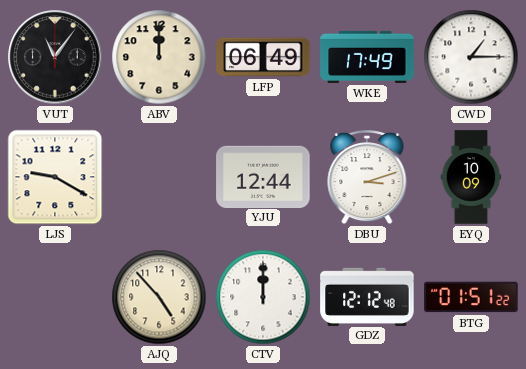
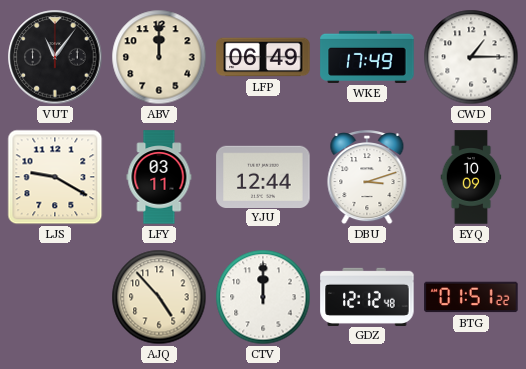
LFY: none -> 03:11
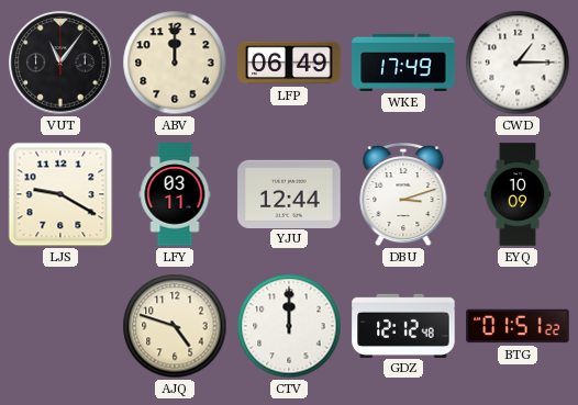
AJQ: 4:53 -> 4:48
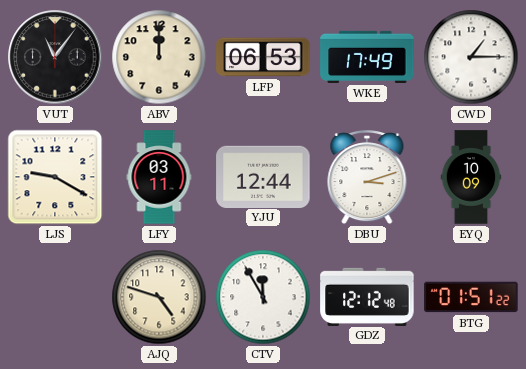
LFP: 06:49 -> 06:53
CTV: 12:00 -> 11:55
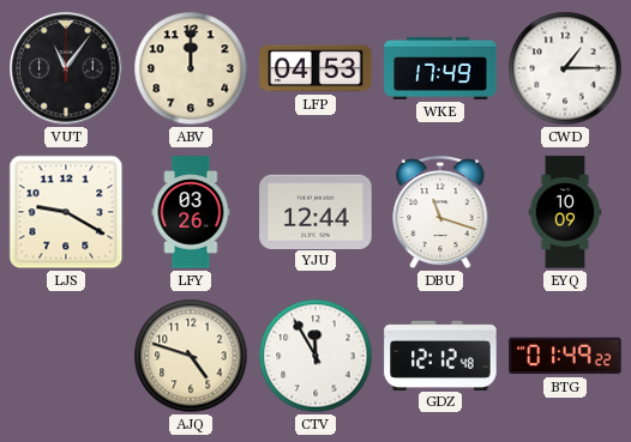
LFP: 06:53 -> 04:53
LFY: 03:11 -> 03:26
DBU: 3:12 -> 11:18
BTG: 01:51 -> 01:49
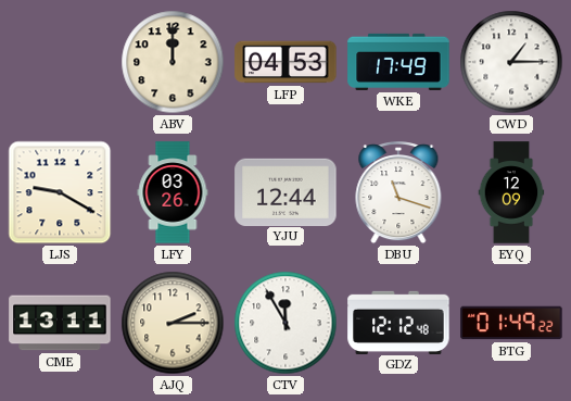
VUT: 11:06 -> none
EYQ: 10:09 -> 12:09
CME: none -> 13:11
AJQ: 4:48 -> 2:15
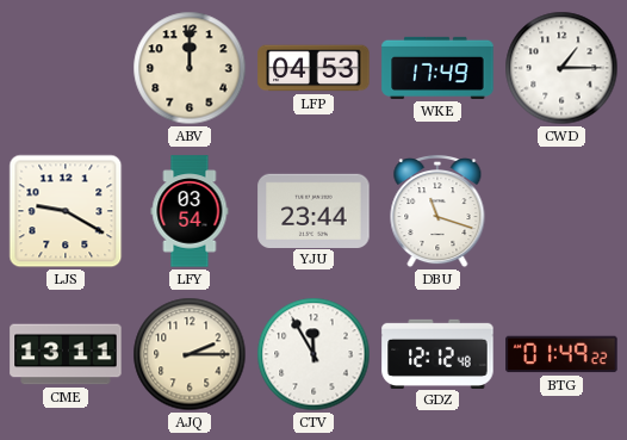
LFY: 03:26 -> 03:54
YJU: 12:44 -> 23:44
EYQ: 12:09 -> none
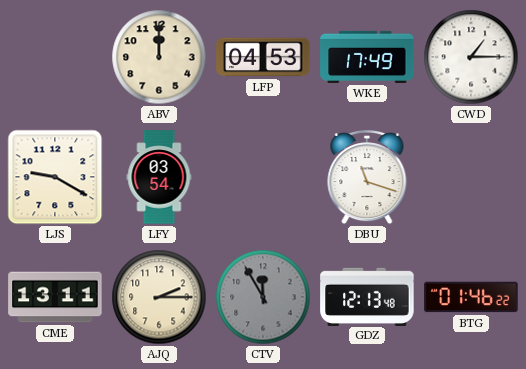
YJU: 23:44 -> none
CTV dial: white -> grey
GDZ: 12:12 -> 12:13
BTG: 01:49 -> 01:46
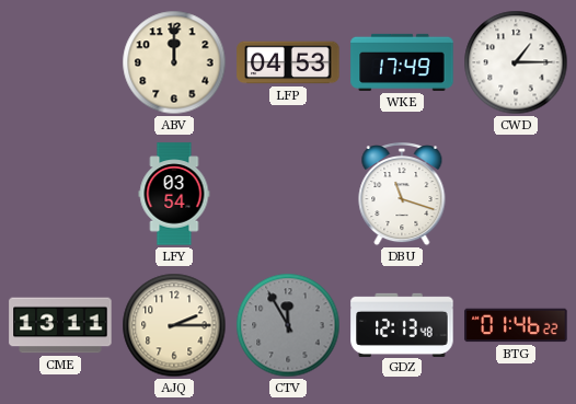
LJS: 9:20 -> none
